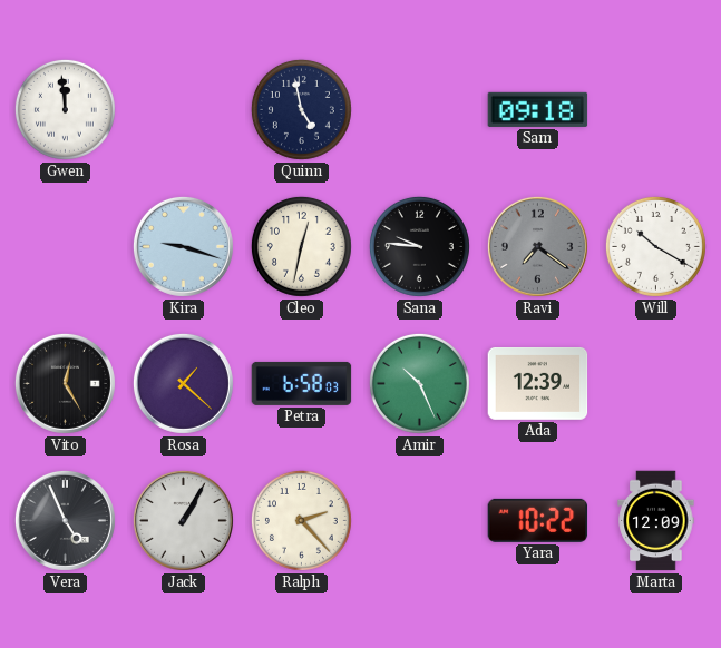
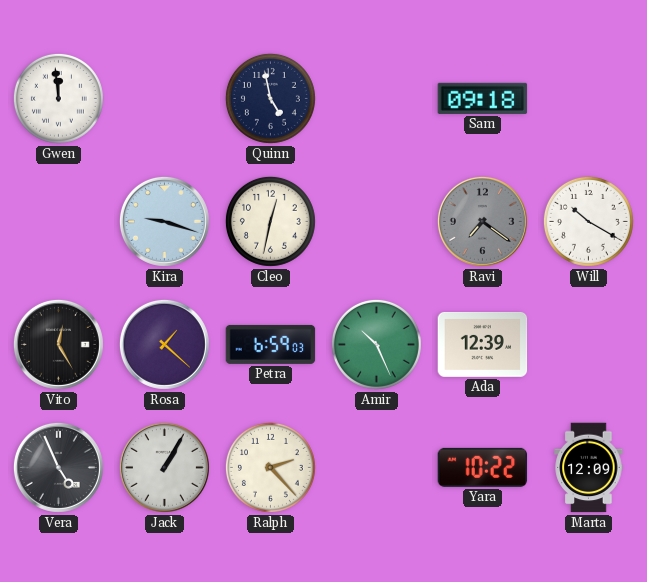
Sana: 9:46 -> none
Petra: 6:58 -> 6:59
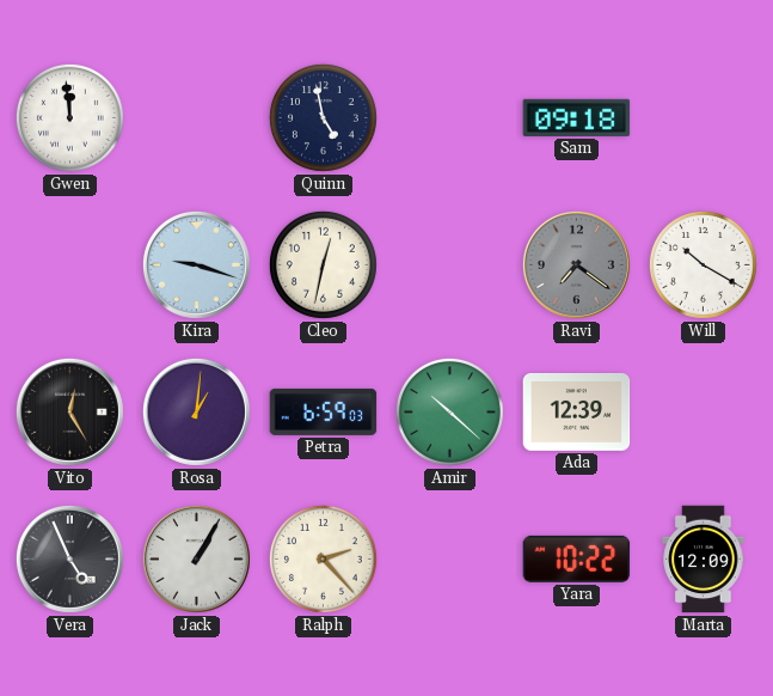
Rosa: 1:22 -> 1:01
Amir: 10:26 -> 10:22
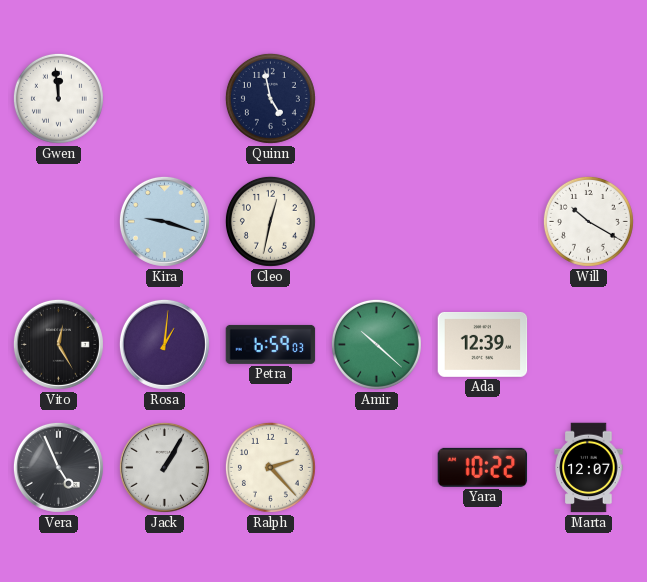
Sam: 09:18 -> none
Ravi: 7:21 -> none
Marta: 12:09 -> 12:07
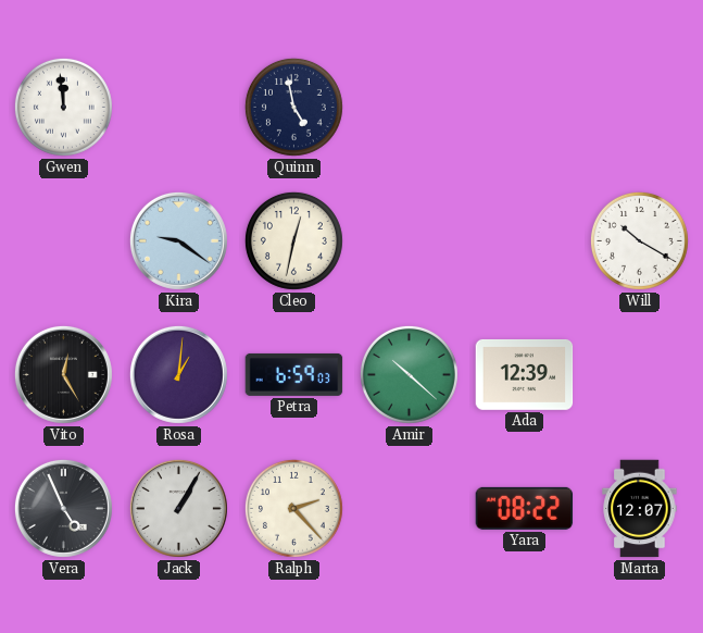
Kira: 9:18 -> 9:21
Yara: 10:22 -> 08:22
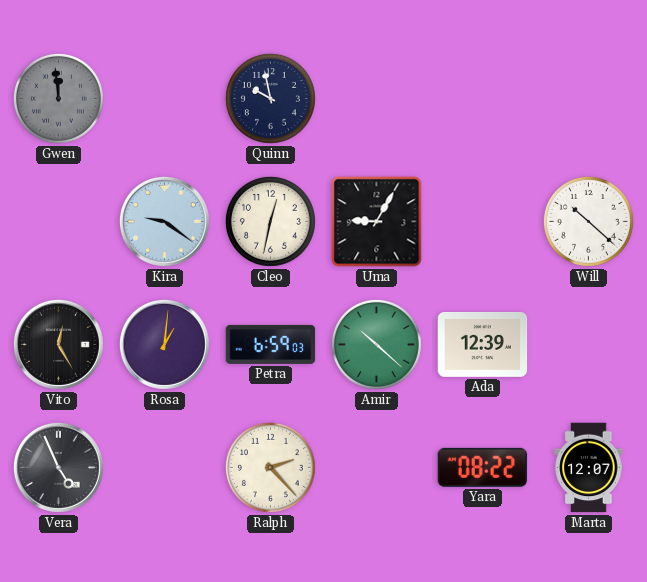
Gwen dial: white -> grey
Quinn: 4:58 -> 9:58
Uma: none -> 9:05
Will: 10:20 -> 10:22
Jack: 1:05 -> none
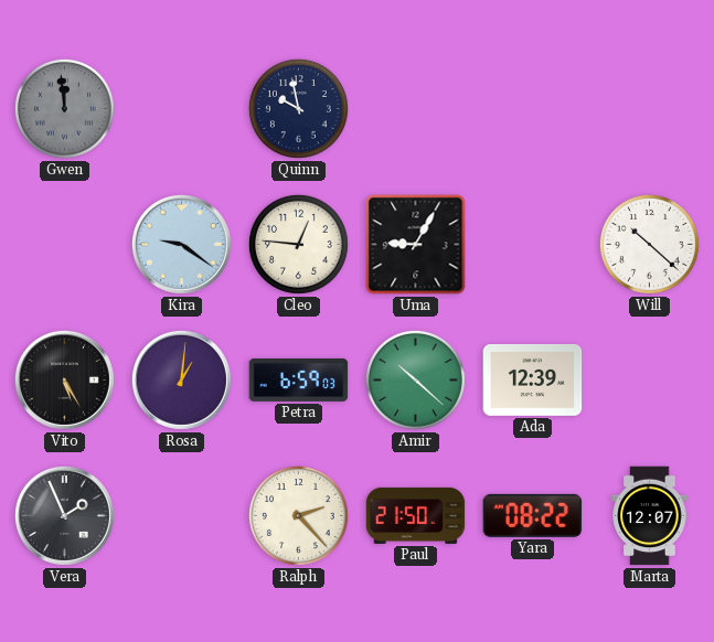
Cleo: 12:32 -> 12:46
Vito: 12:25 -> 5:25
Vera: 4:56 -> 1:56
Paul: none -> 21:50
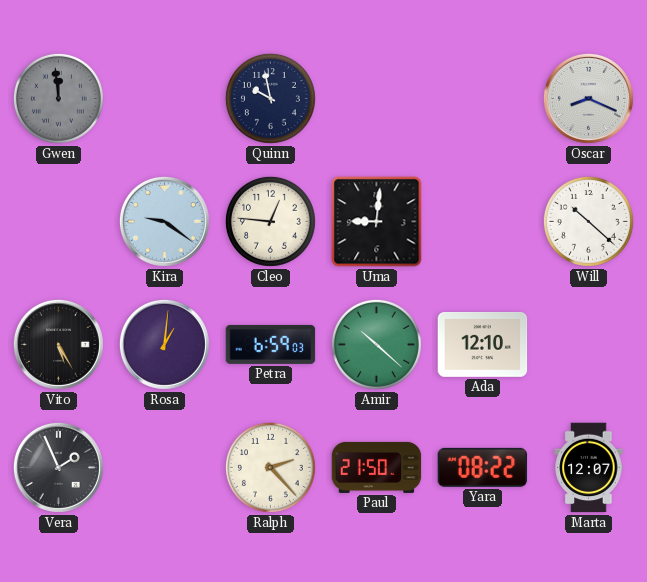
Oscar: none -> 8:19
Uma: 9:05 -> 9:01
Ada: 12:39 -> 12:10
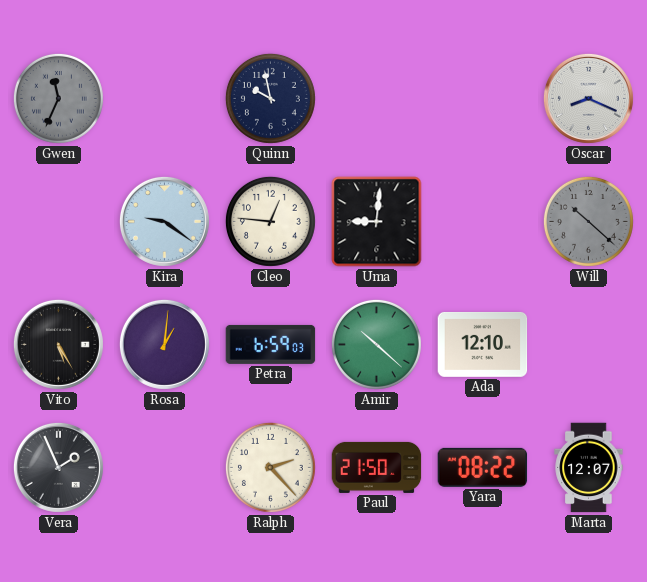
Gwen: 11:59 -> 11:34
Will dial: white -> grey
